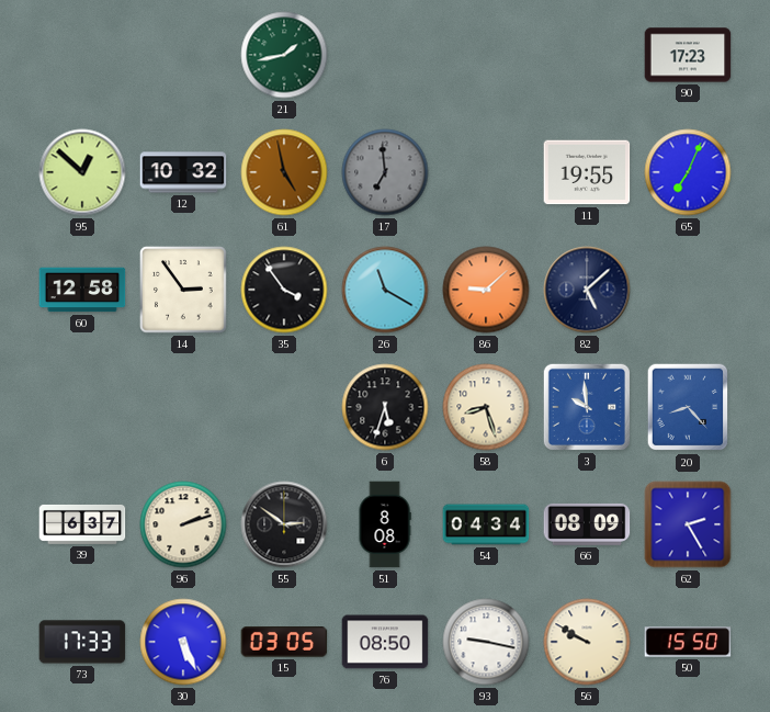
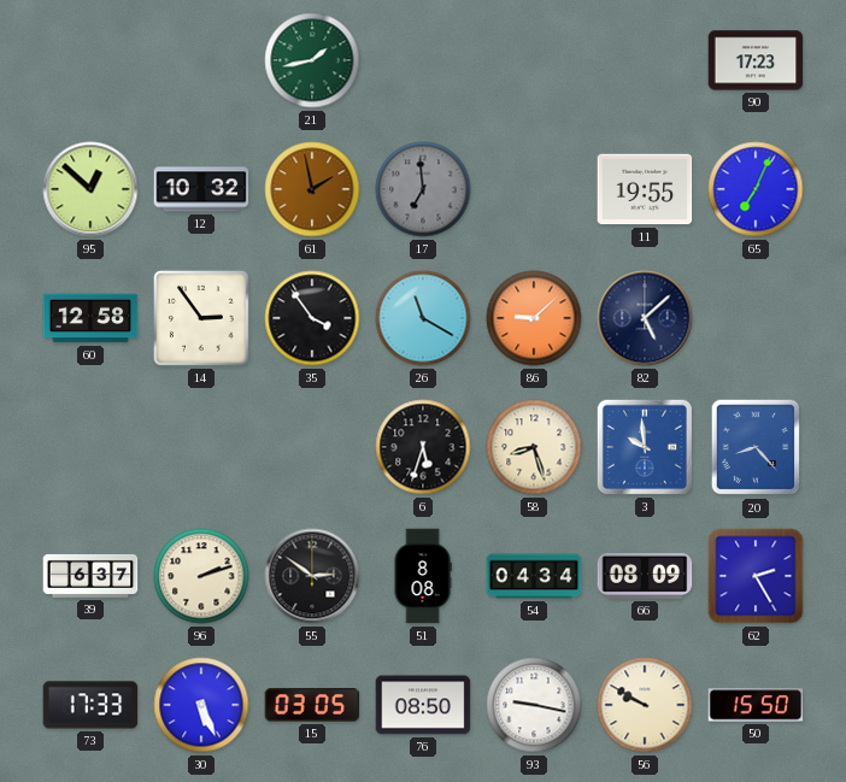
61: 4:58 -> 1:58
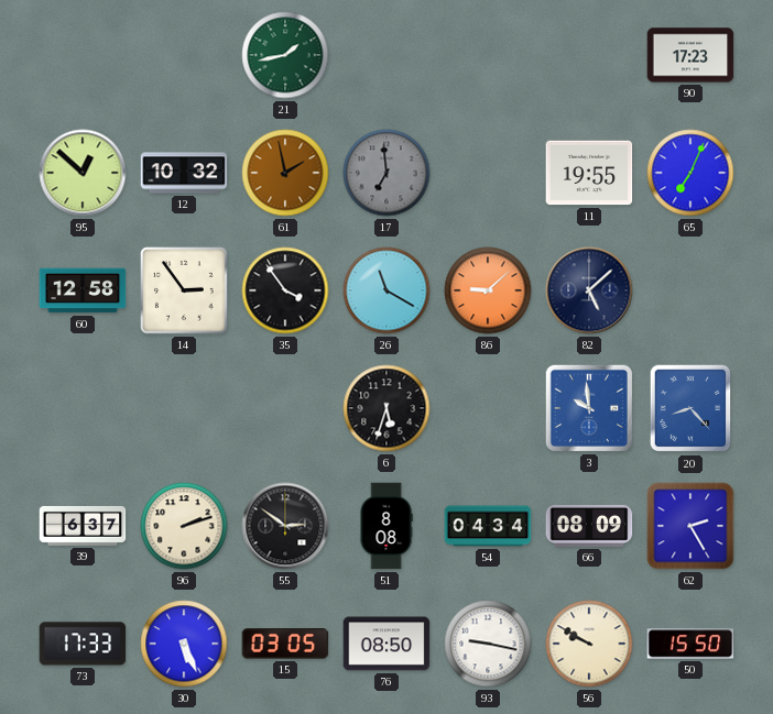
58: 8:27 -> none
